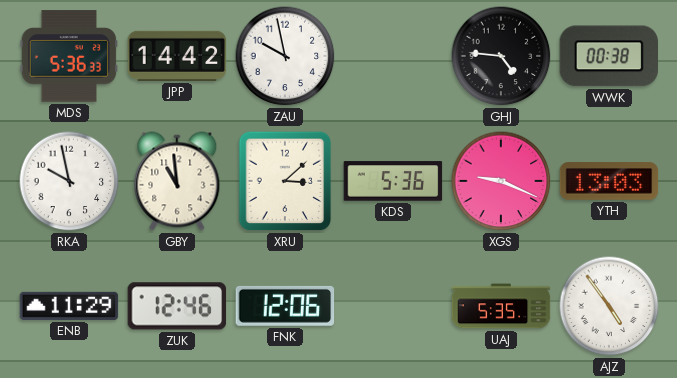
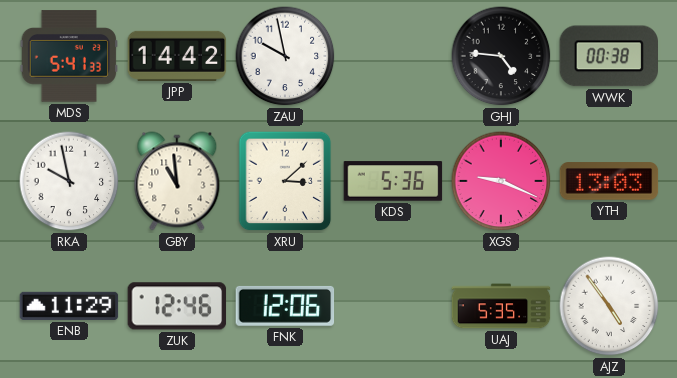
MDS: 5:36 -> 5:41
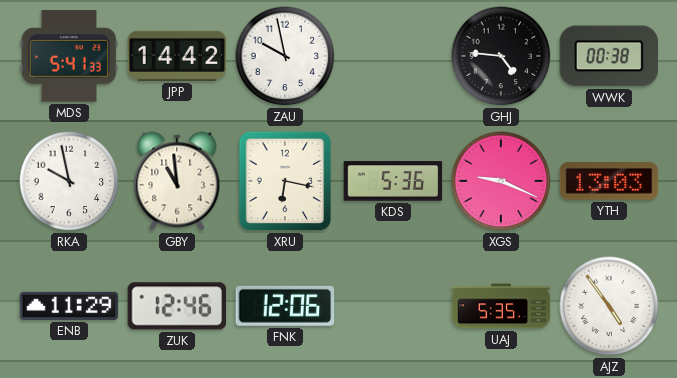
XRU: 3:08 -> 6:17
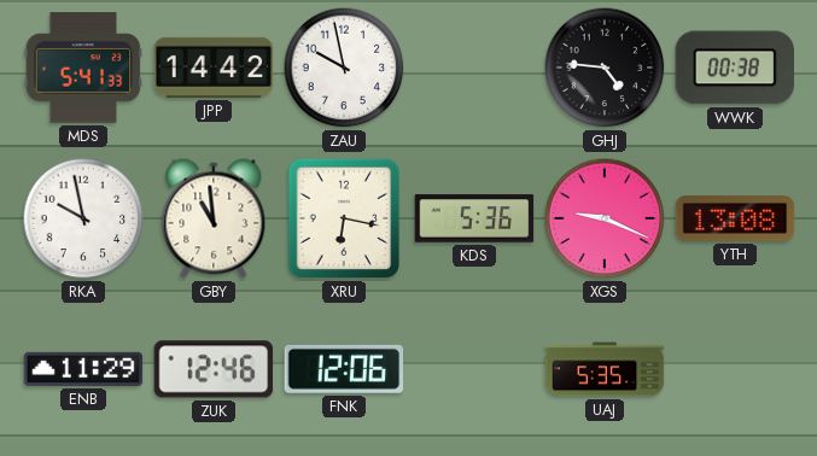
YTH: 13:03 -> 13:08
AJZ: 4:54 -> none
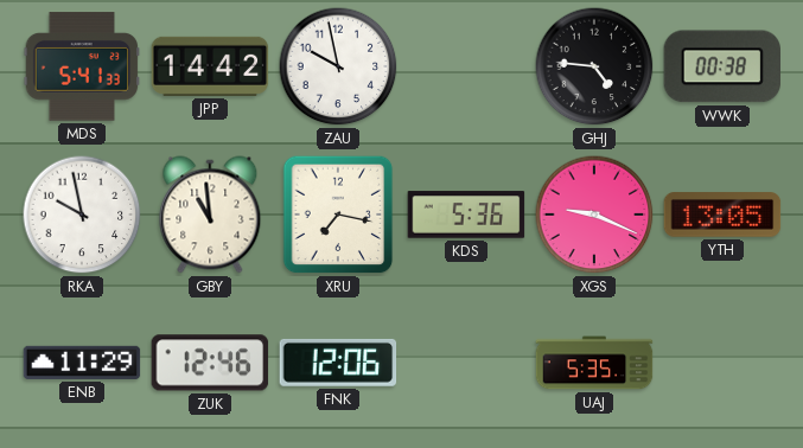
XRU: 6:17 -> 7:17
YTH: 13:08 -> 13:05
